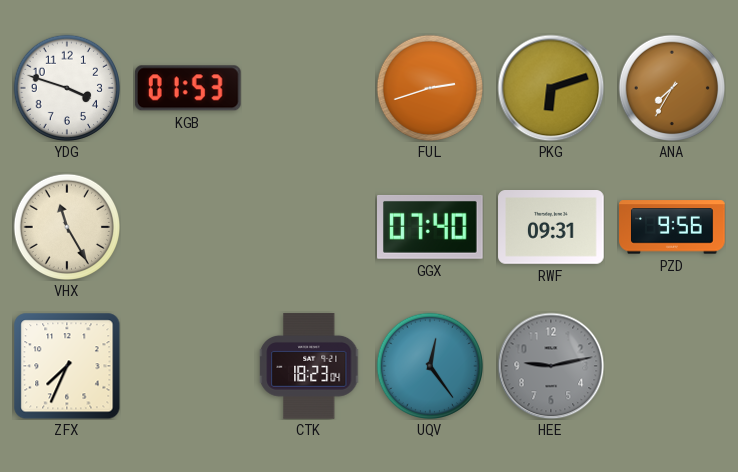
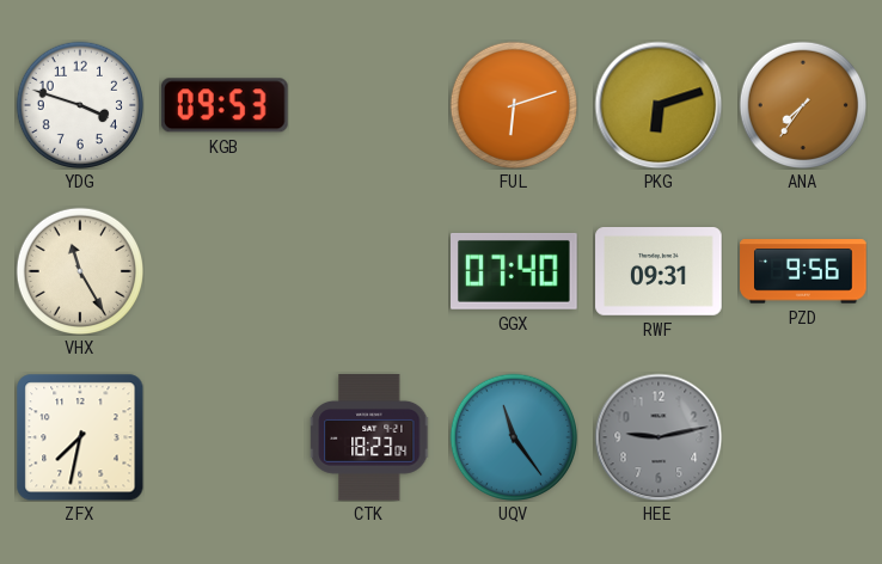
KGB: 01:53 -> 09:53
FUL: 2:42 -> 6:12
ANA: 7:35 -> 7:36
ZFX: 7:34 -> 7:32
UQV: 12:24 -> 11:24
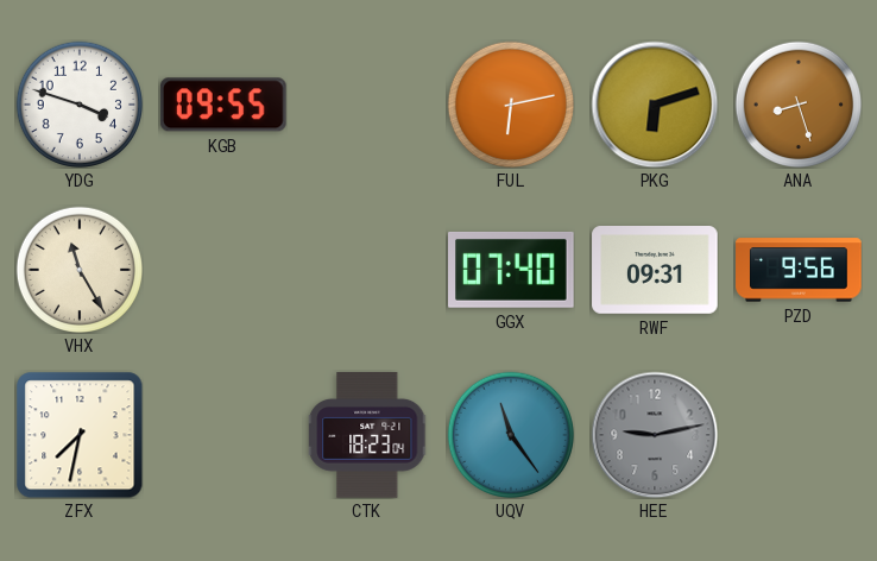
KGB: 09:53 -> 09:55
FUL: 6:12 -> 6:13
ANA: 7:36 -> 8:27
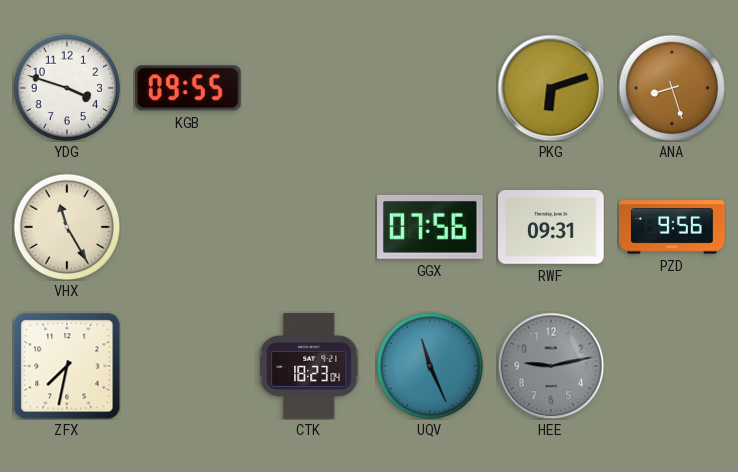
FUL: 6:13 -> none
GGX: 07:40 -> 07:56
UQV: 11:24 -> 11:26
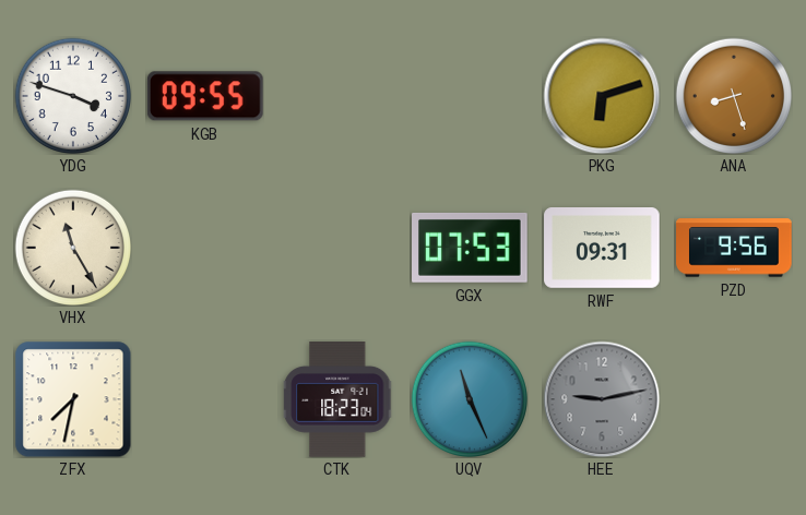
GGX: 07:56 -> 07:53
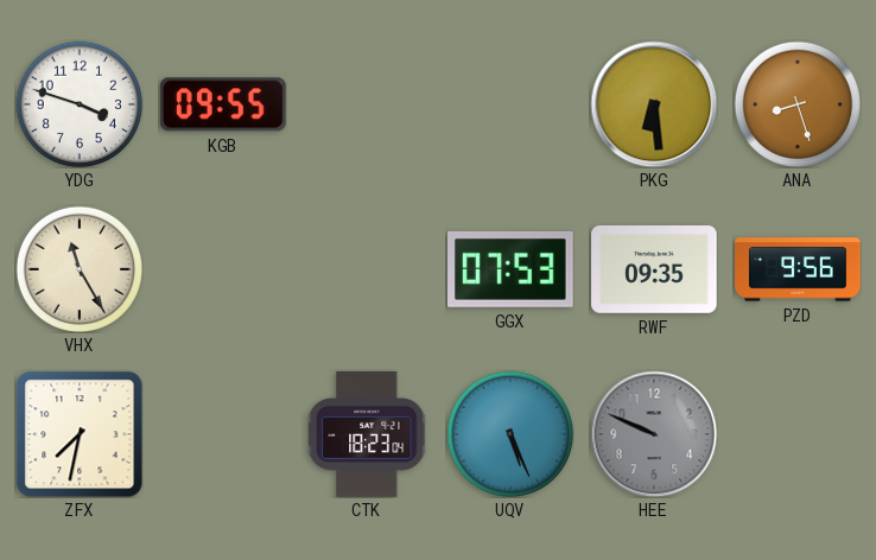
PKG: 6:12 -> 6:29
RWF: 09:31 -> 09:35
UQV: 11:26 -> 5:26
HEE: 9:13 -> 9:49
